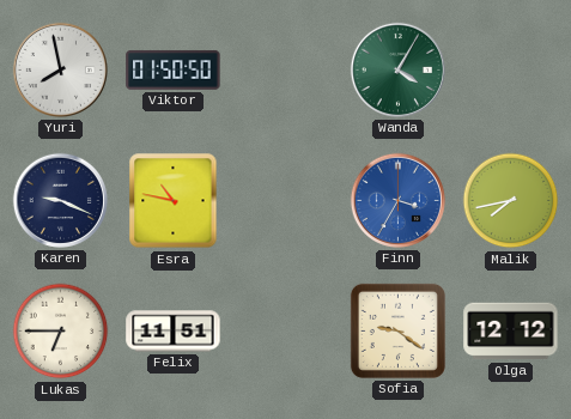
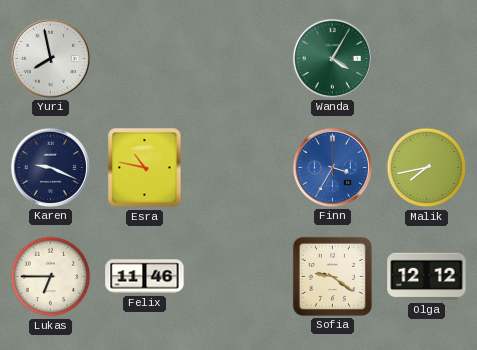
Viktor: 01:50 -> none
Felix: 11:51 -> 11:46
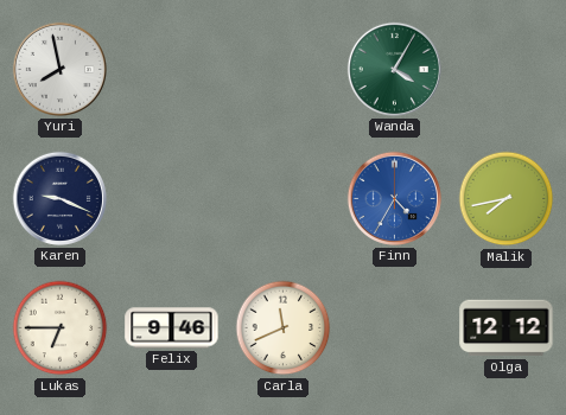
Esra: 10:47 -> none
Finn: 3:35 -> 4:35
Felix: 11:46 -> 9:46
Carla: none -> 11:41
Sofia: 9:21 -> none
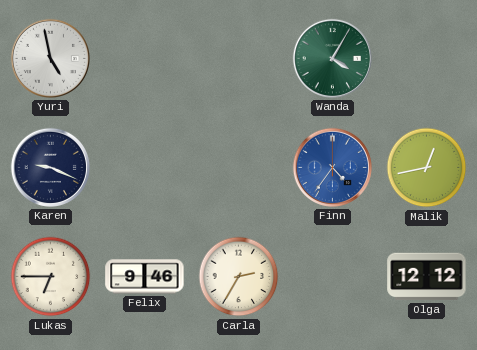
Yuri: 7:58 -> 4:58
Finn: 4:35 -> 4:36
Malik: 7:43 -> 12:43
Carla: 11:41 -> 2:35
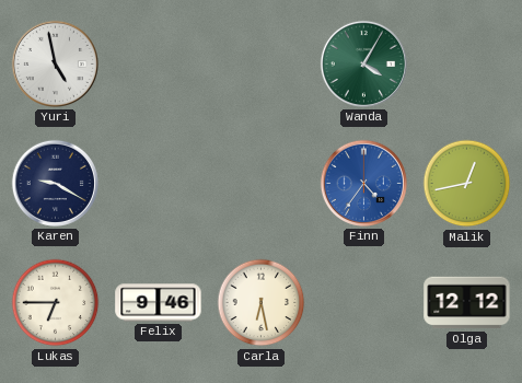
Karen: 9:19 -> 9:20
Carla: 2:35 -> 6:28
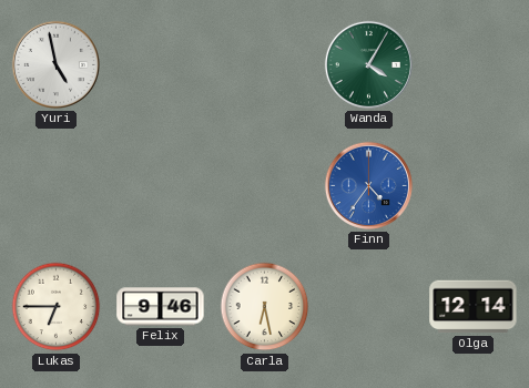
Karen: 9:20 -> none
Malik: 12:43 -> none
Olga: 12:12 -> 12:14
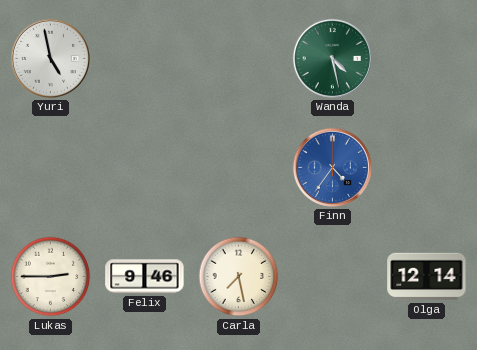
Wanda: 4:05 -> 4:28
Lukas: 6:45 -> 2:45
Carla: 6:28 -> 7:28
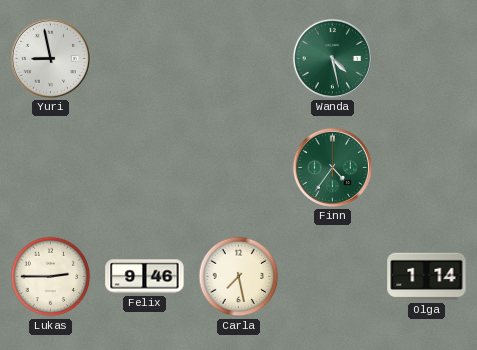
Yuri: 4:58 -> 8:58
Finn dial: blue -> green
Olga: 12:14 -> 1:14
